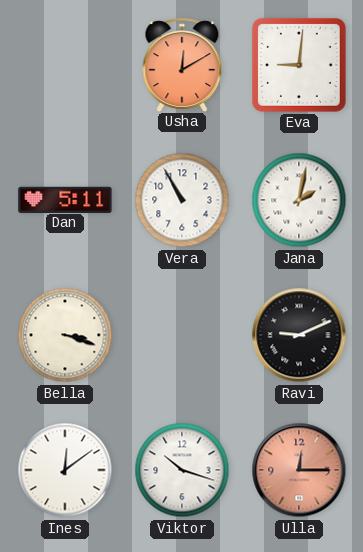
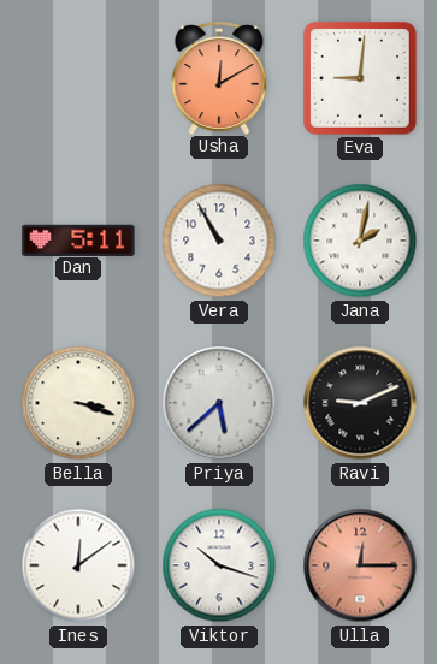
Priya: none -> 5:38
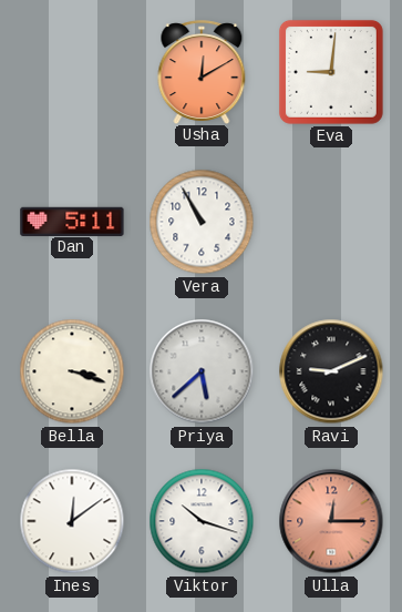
Jana: 2:02 -> none
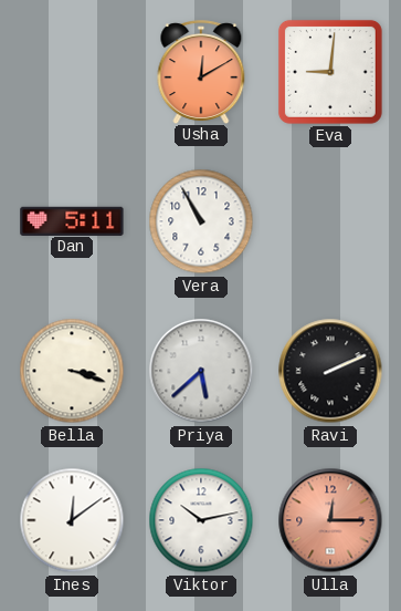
Ravi: 9:11 -> 2:11
Viktor: 10:18 -> 10:13
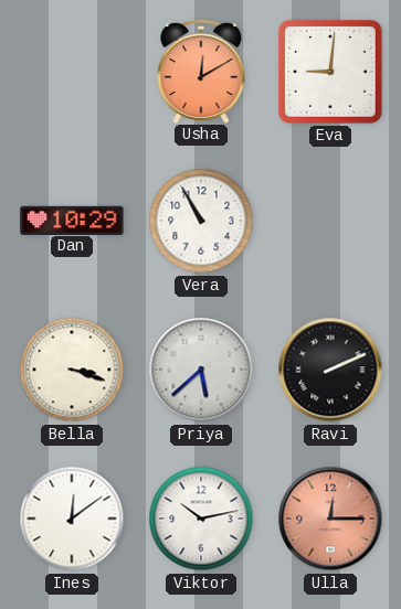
Dan: 5:11 -> 10:29
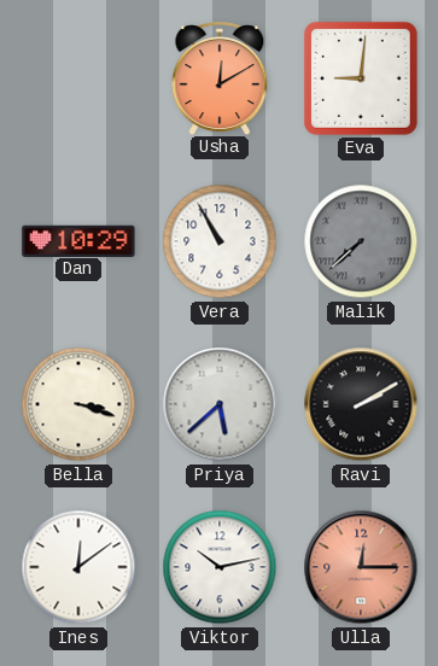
Malik: none -> 7:38
Ravi: 2:11 -> 2:10
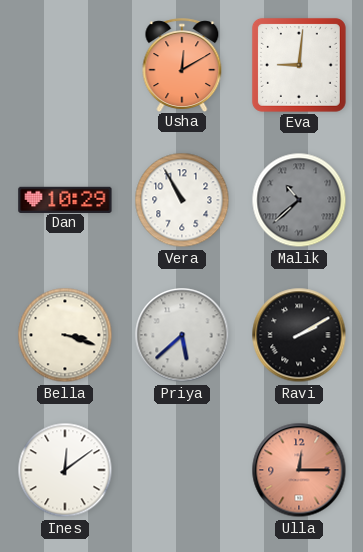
Malik: 7:38 -> 10:38
Viktor: 10:13 -> none
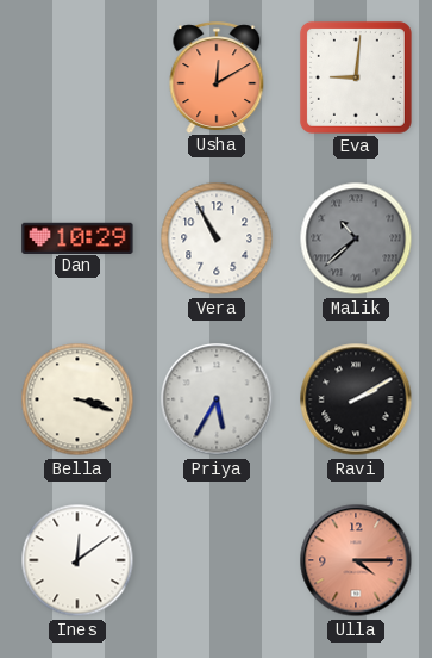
Priya: 5:38 -> 5:35
Ulla: 12:15 -> 4:15
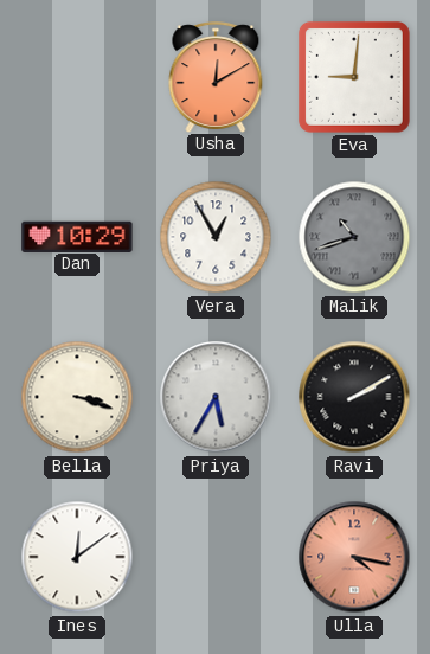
Vera: 10:55 -> 12:55
Malik: 10:38 -> 10:42
Ulla: 4:15 -> 4:17
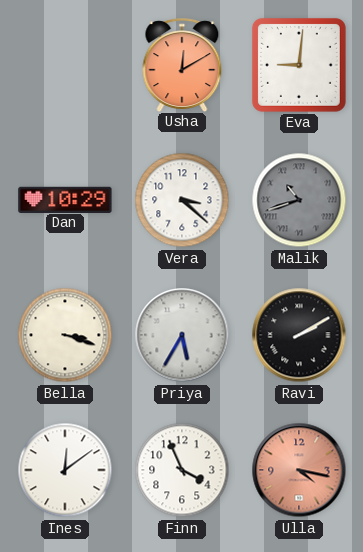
Vera: 12:55 -> 3:22
Finn: none -> 3:56
